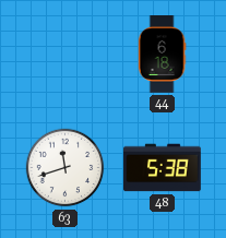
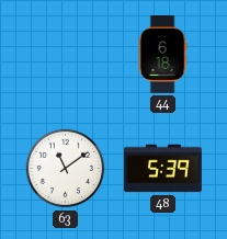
63: 11:42 -> 11:09
48: 5:38 -> 5:39
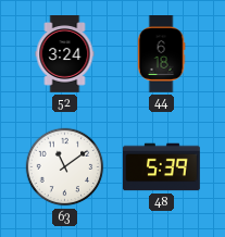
52: none -> 3:24
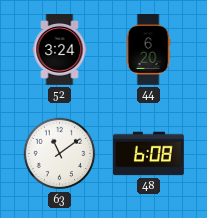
44: 6:18 -> 6:20
48: 5:39 -> 6:08
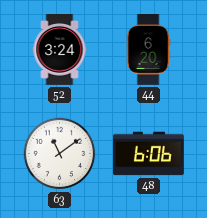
48: 6:08 -> 6:06
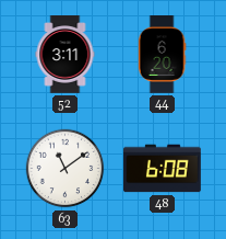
52: 3:24 -> 3:11
48: 6:06 -> 6:08
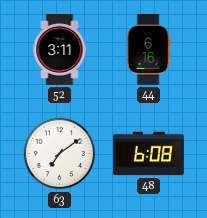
44: 6:20 -> 6:16
63: 11:09 -> 7:09
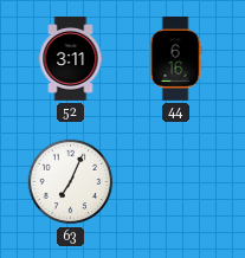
63: 7:09 -> 7:04
48: 6:08 -> none
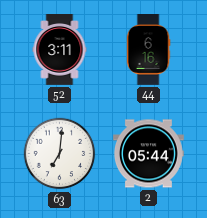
63: 7:04 -> 7:01
2: none -> 05:44
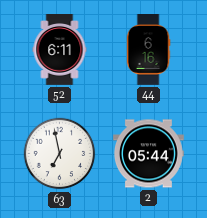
52: 3:11 -> 6:11
63: 7:01 -> 6:58
